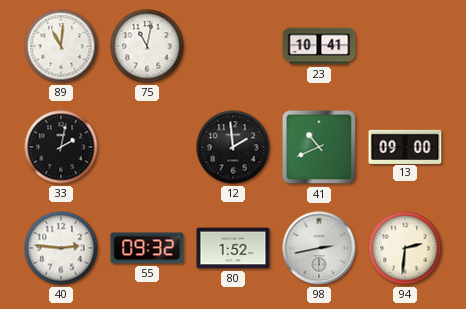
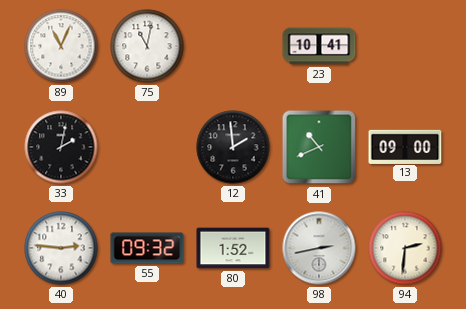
89: 11:01 -> 11:04
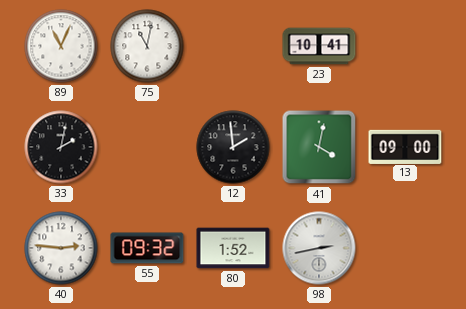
41: 10:41 -> 4:02
94: 2:31 -> none
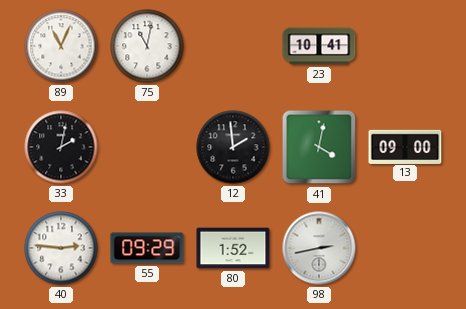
55: 09:32 -> 09:29
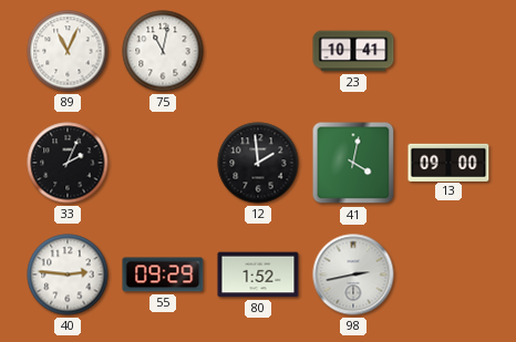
33: 2:02 -> 2:04
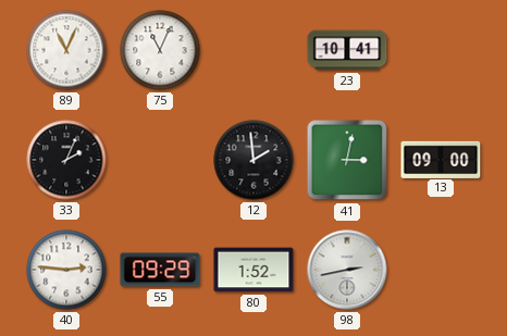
75: 11:02 -> 11:04
41: 4:02 -> 3:02
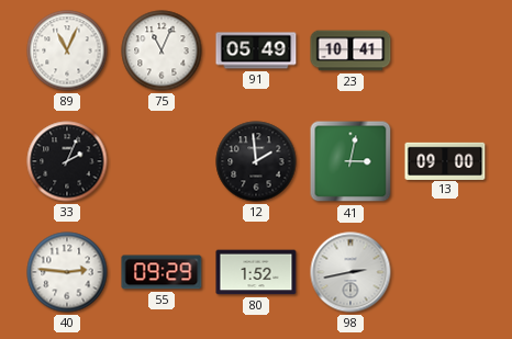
91: none -> 05:49
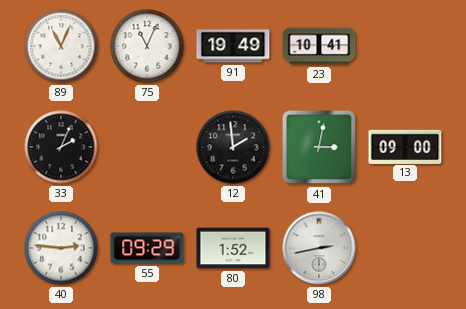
91: 05:49 -> 19:49
